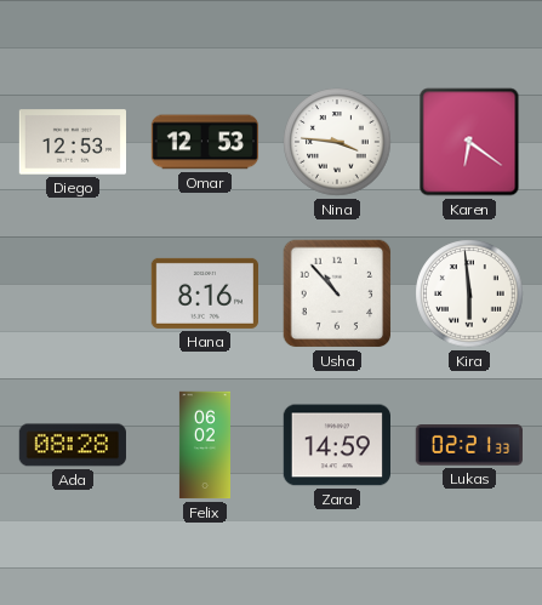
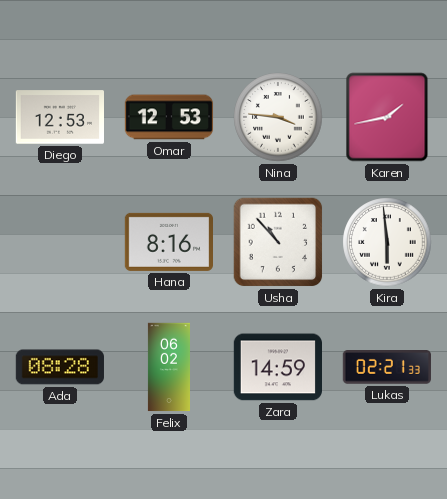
Karen: 6:21 -> 1:43
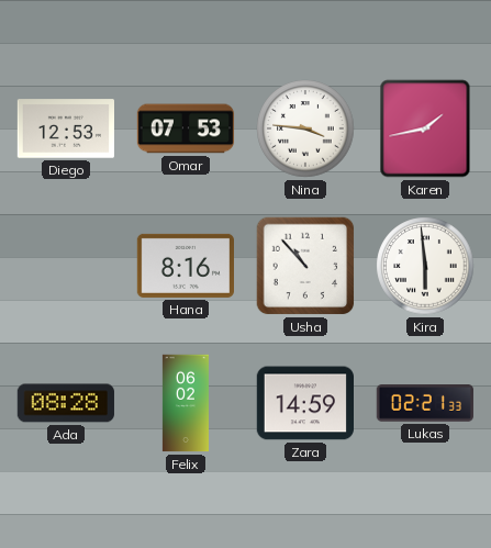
Omar: 12:53 -> 07:53
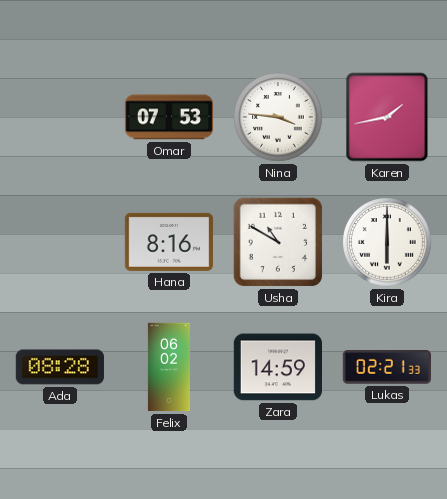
Diego: 12:53 -> none
Usha: 10:53 -> 10:50
Kira: 5:59 -> 6:00
